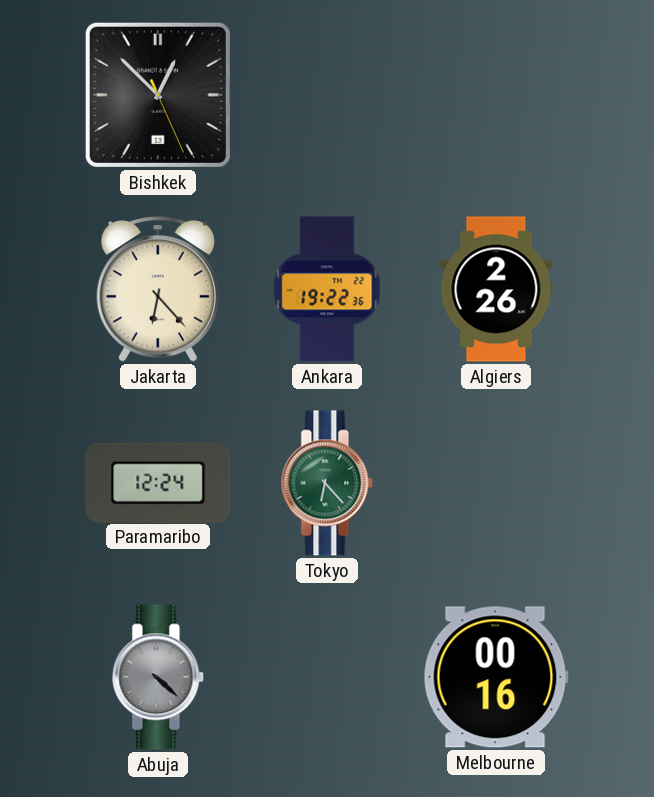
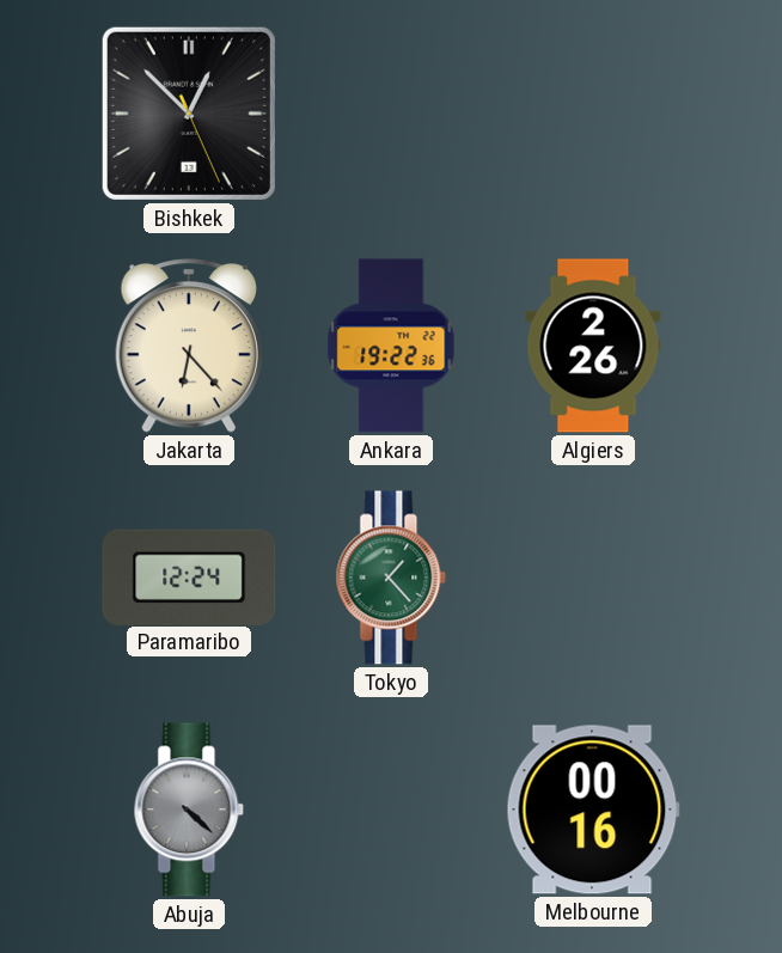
Tokyo: 6:23 -> 1:23
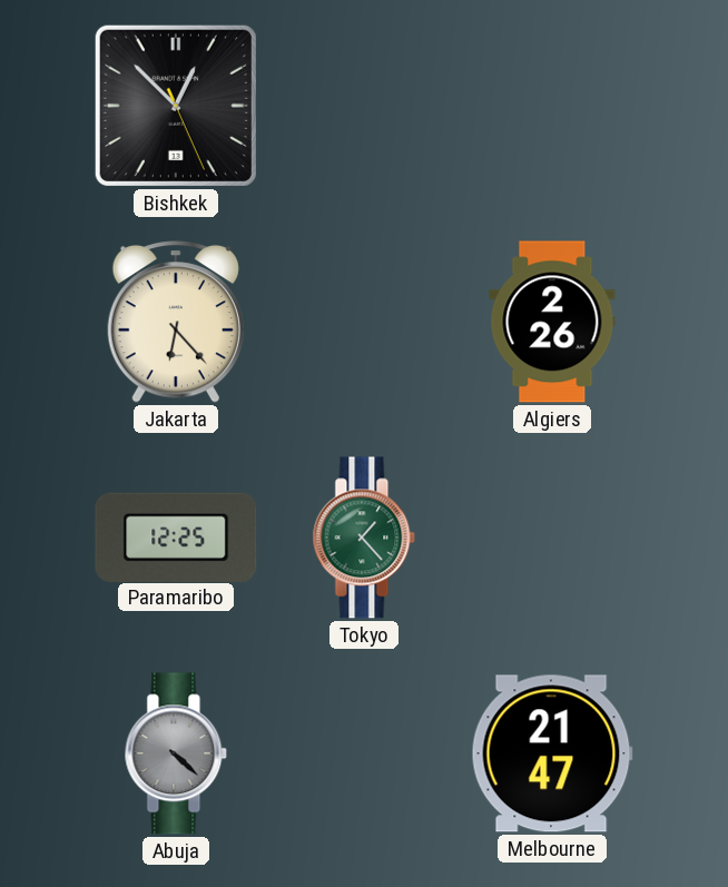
Ankara: 19:22 -> none
Paramaribo: 12:24 -> 12:25
Melbourne: 00:16 -> 21:47
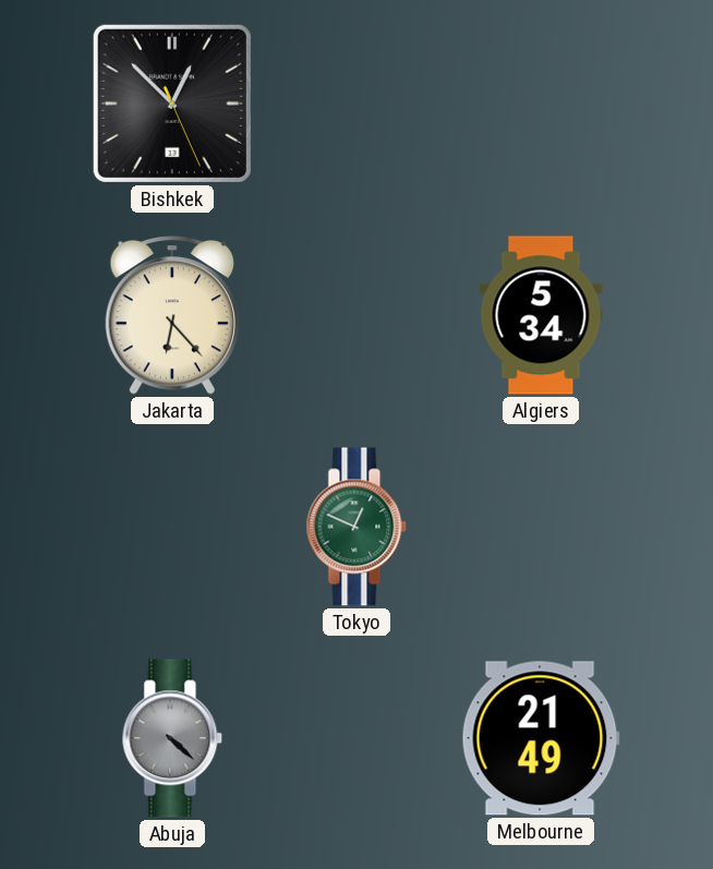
Algiers: 2:26 -> 5:34
Paramaribo: 12:25 -> none
Tokyo: 1:23 -> 12:49
Melbourne: 21:47 -> 21:49
